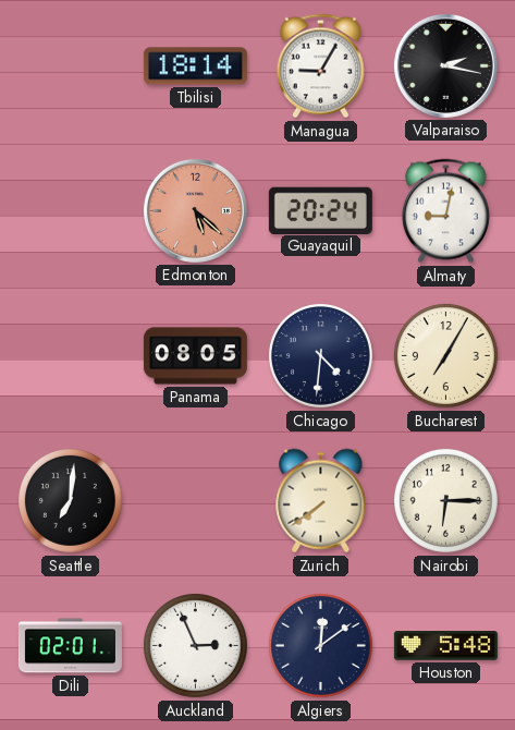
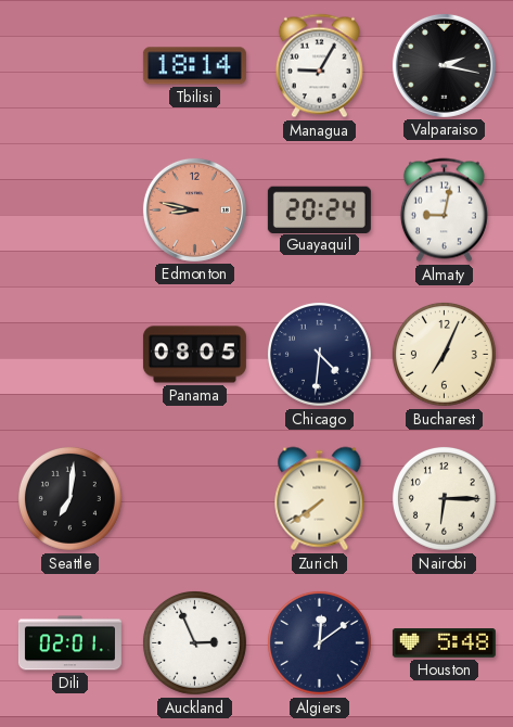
Edmonton: 5:22 -> 8:47
Bucharest: 7:05 -> 7:04
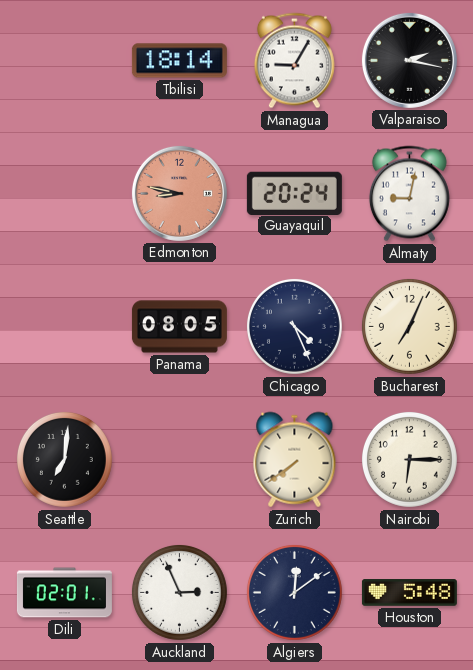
Chicago: 4:31 -> 4:26
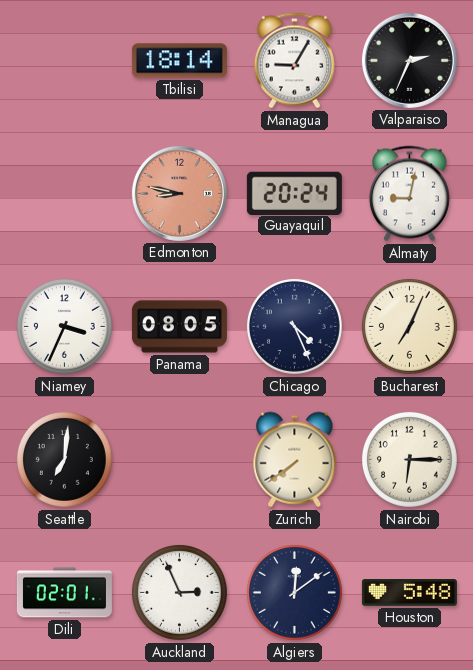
Valparaiso: 2:17 -> 2:34
Niamey: none -> 3:34
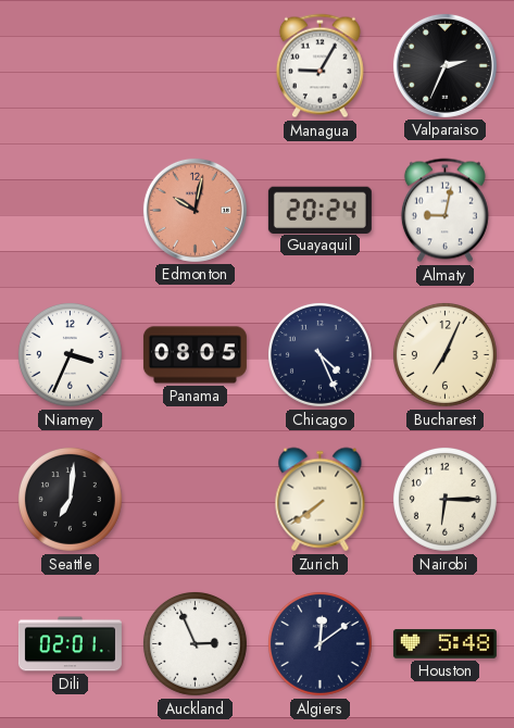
Tbilisi: 18:14 -> none
Edmonton: 8:47 -> 10:02
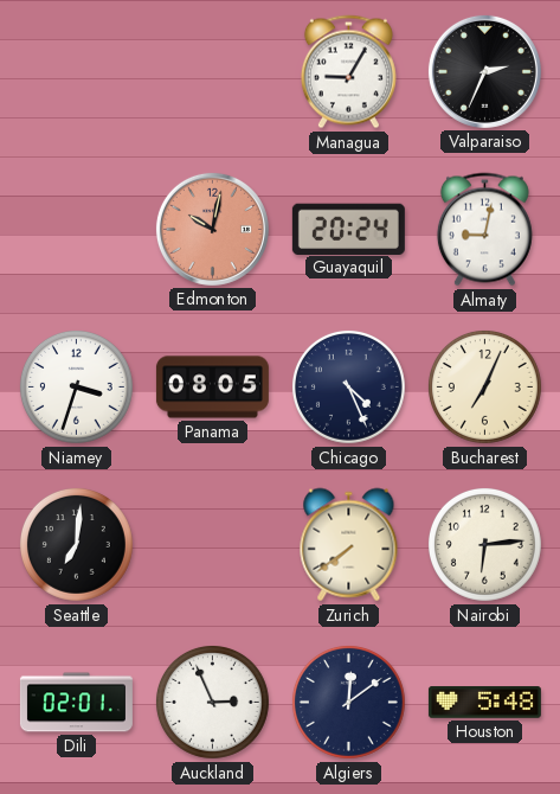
Niamey: 3:34 -> 3:33
Nairobi: 6:15 -> 6:14
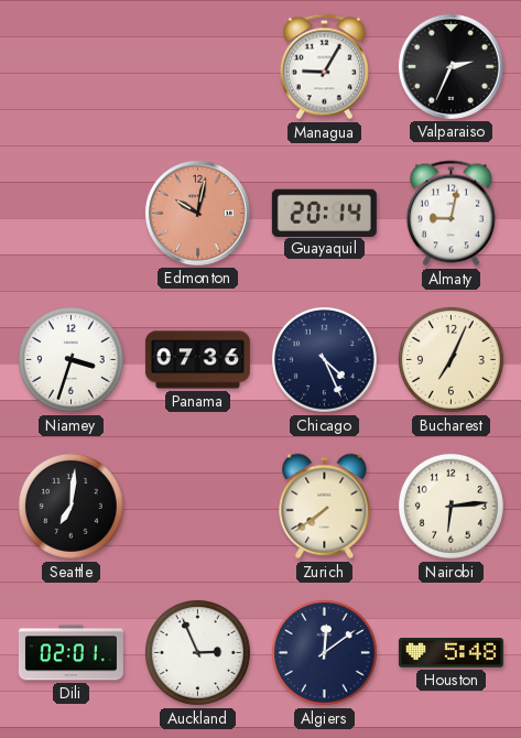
Guayaquil: 20:24 -> 20:14
Panama: 08:05 -> 07:36
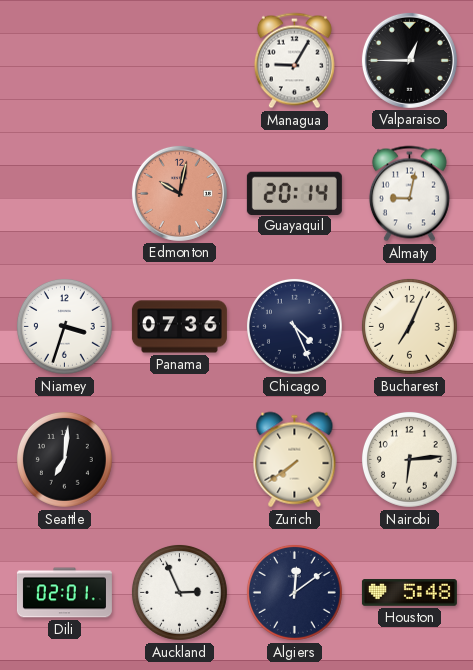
Valparaiso: 2:34 -> 12:45
